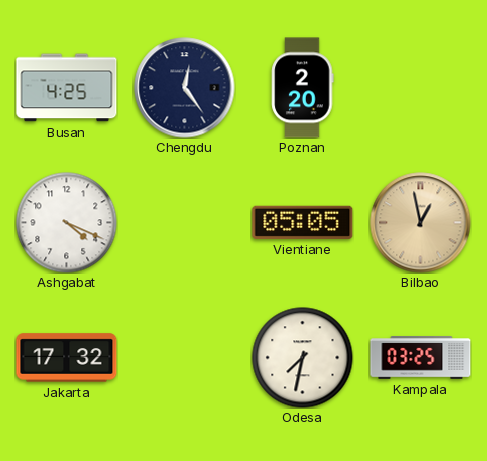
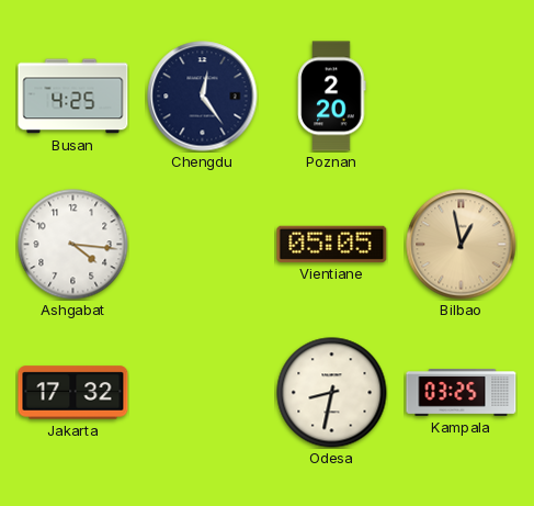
Ashgabat: 4:19 -> 4:16
Odesa: 7:32 -> 8:32
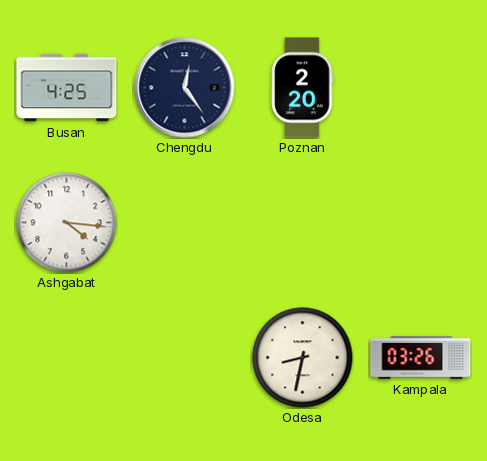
Vientiane: 05:05 -> none
Bilbao: 12:58 -> none
Jakarta: 17:32 -> none
Kampala: 03:25 -> 03:26
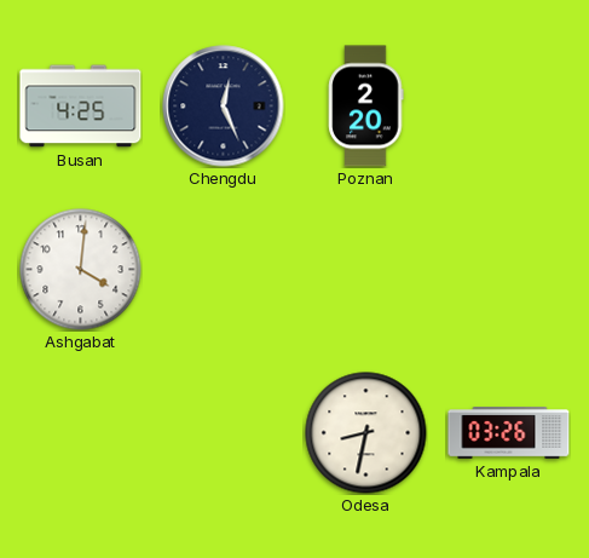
Chengdu: 12:24 -> 12:26
Ashgabat: 4:16 -> 4:01
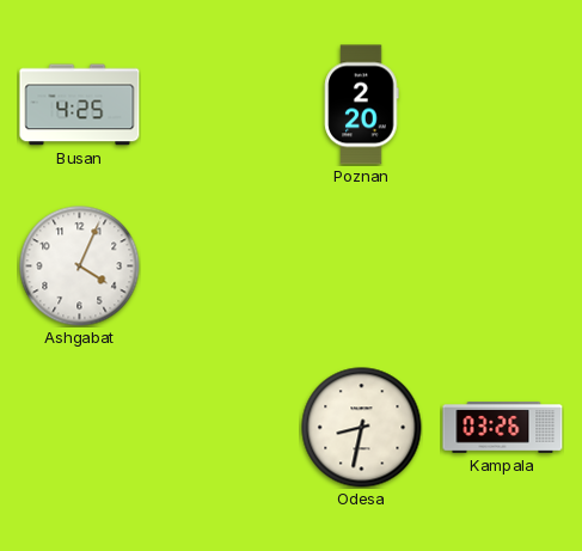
Chengdu: 12:26 -> none
Ashgabat: 4:01 -> 4:04
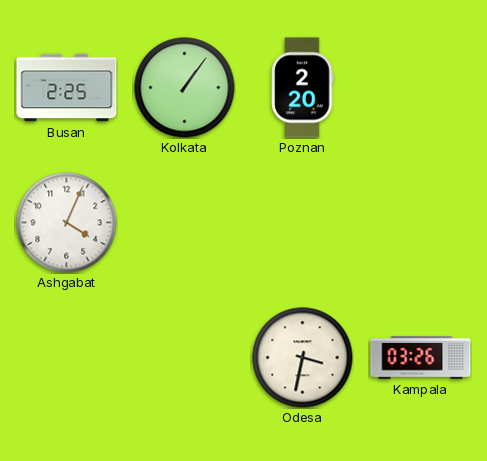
Busan: 4:25 -> 2:25
Kolkata: none -> 1:06
Odesa: 8:32 -> 3:32
